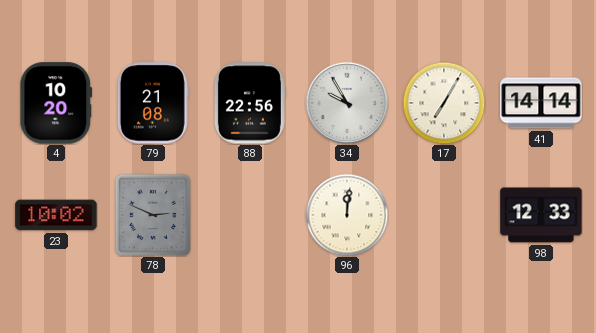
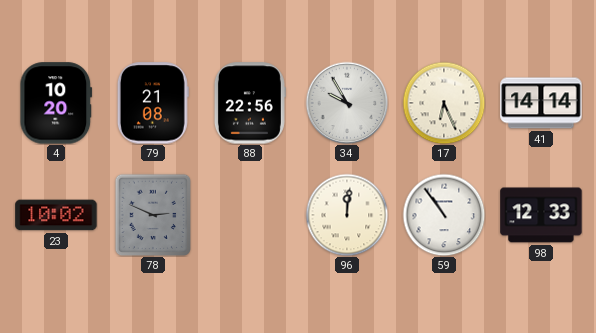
17: 7:05 -> 6:26
59: none -> 10:54
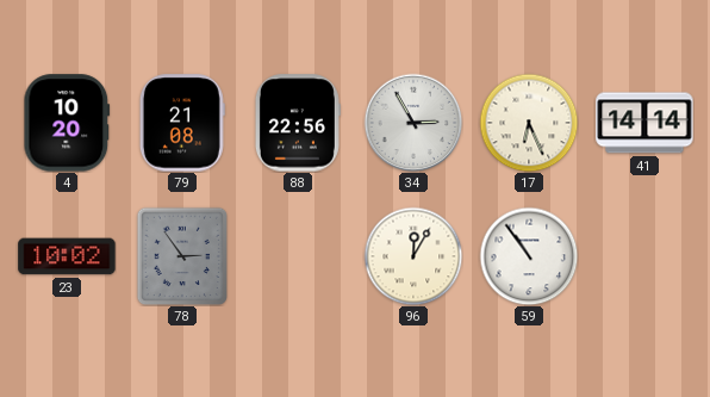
34: 9:55 -> 2:55
78: 2:49 -> 2:54
96: 12:01 -> 12:05
98: 12:33 -> none
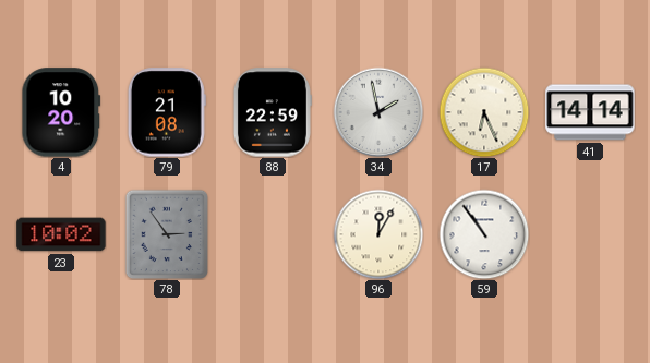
88: 22:56 -> 22:59
34: 2:55 -> 1:58
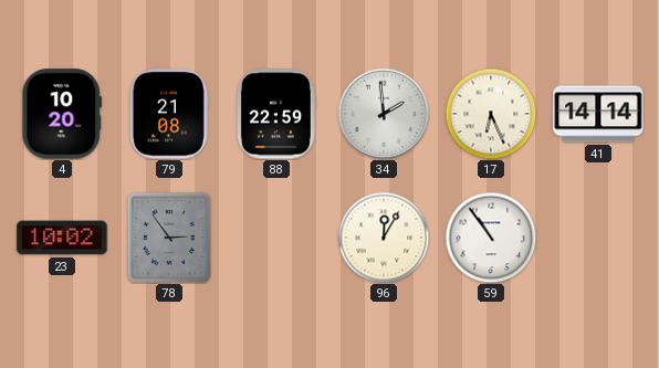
34: 1:58 -> 1:59
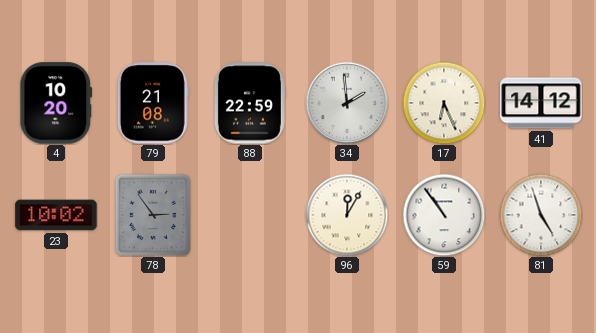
41: 14:14 -> 14:12
81: none -> 4:57
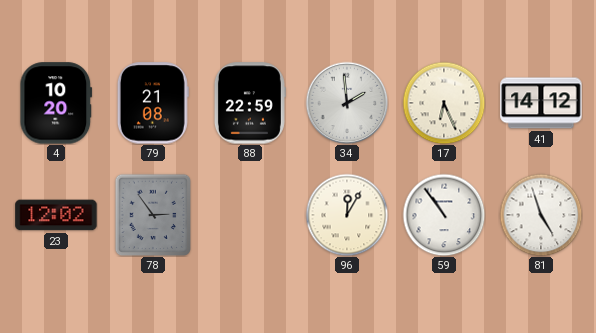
23: 10:02 -> 12:02
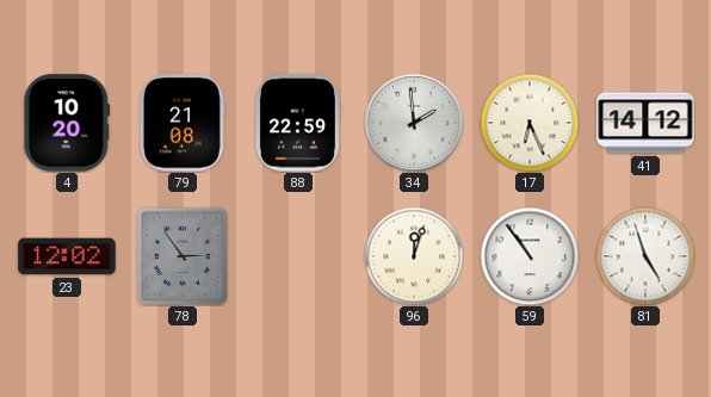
96: 12:05 -> 12:03
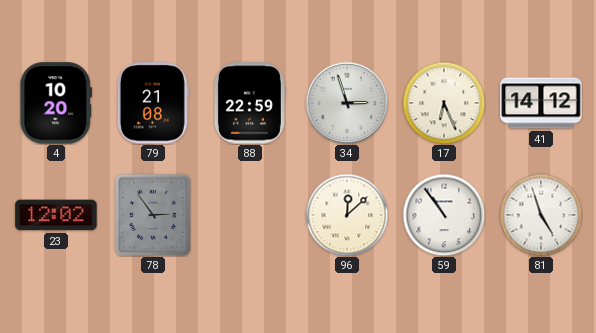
34: 1:59 -> 2:57
96: 12:03 -> 12:08
